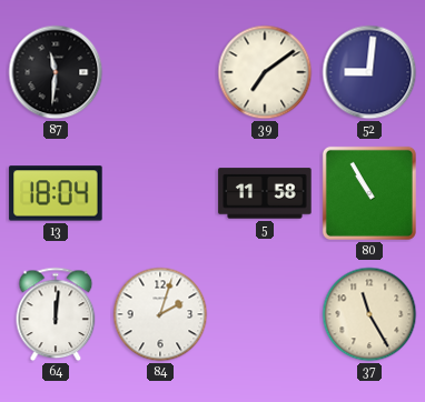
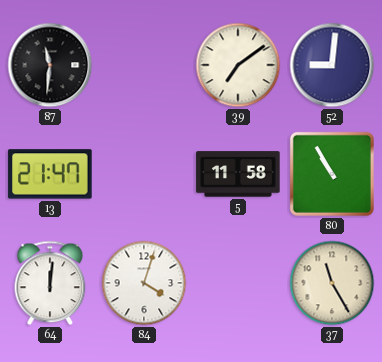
13: 18:04 -> 21:47
84: 2:03 -> 4:03
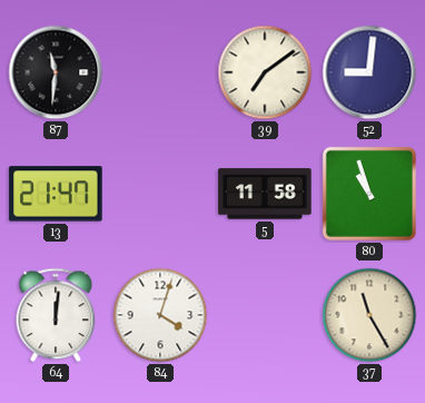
80: 10:55 -> 10:57
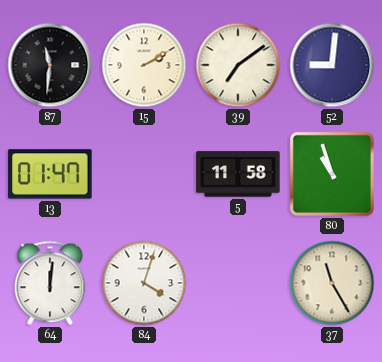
15: none -> 2:10
13: 21:47 -> 01:47
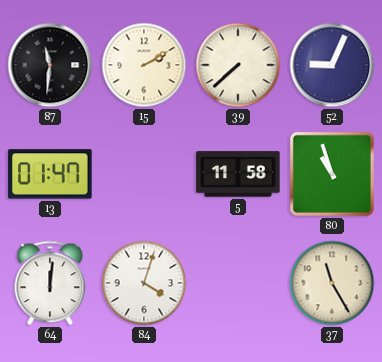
39: 7:09 -> 7:38
52: 9:01 -> 9:04
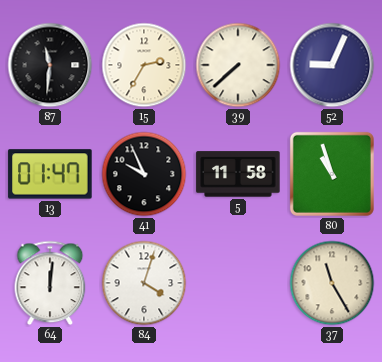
15: 2:10 -> 2:35
41: none -> 9:56
